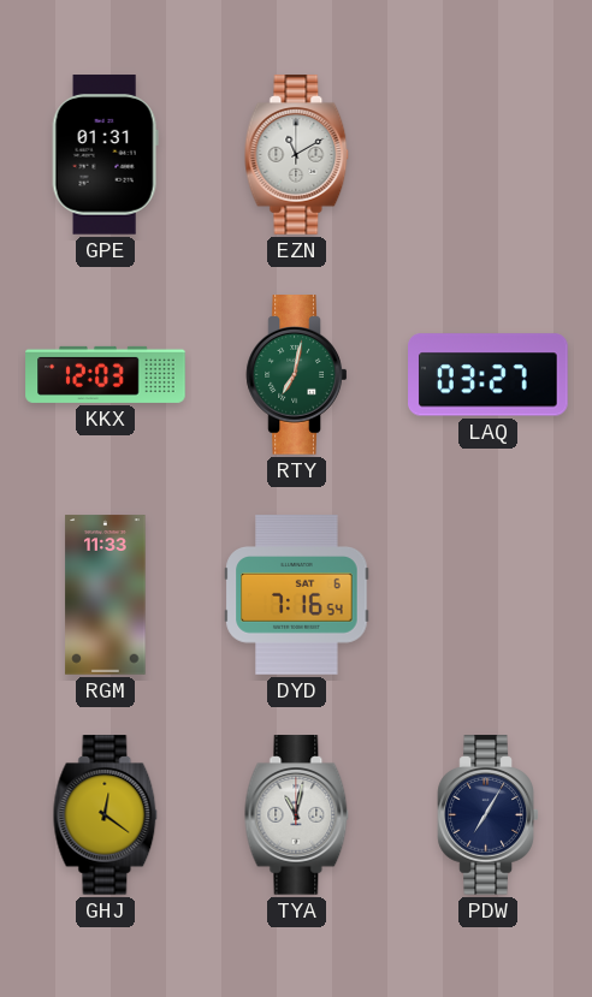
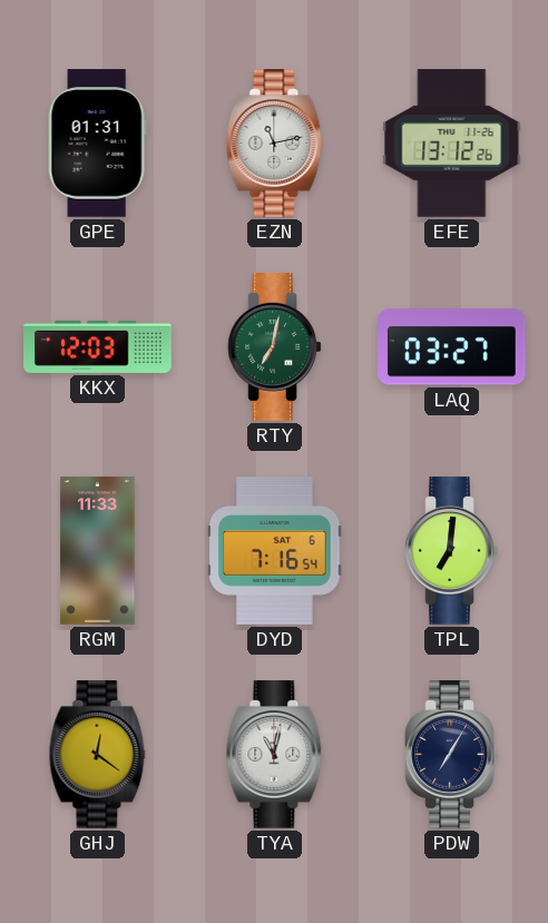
EZN: 11:10 -> 11:13
EFE: none -> 13:12
TPL: none -> 7:01
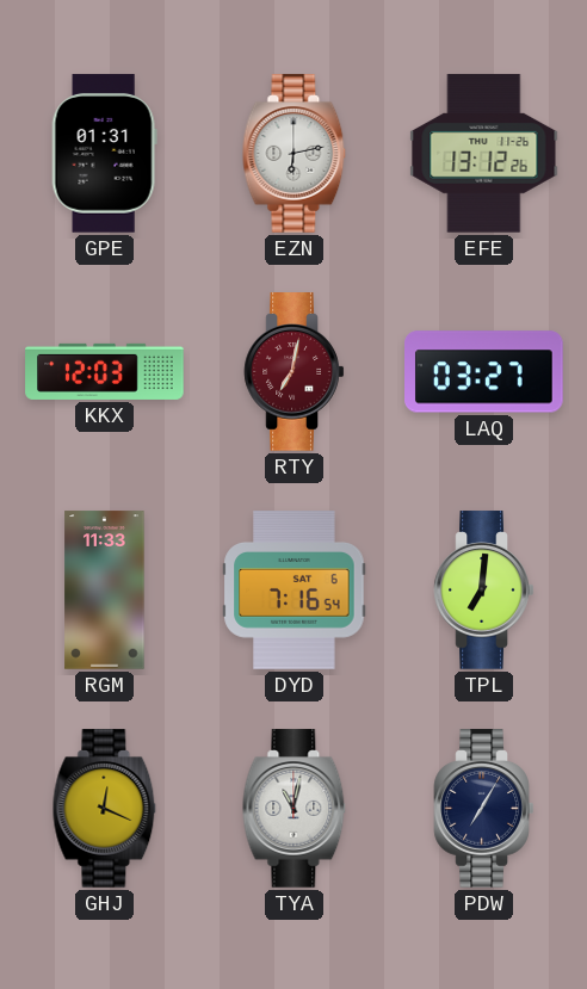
EZN: 11:13 -> 6:13
RTY dial: green -> burgundy
GHJ: 12:21 -> 12:19
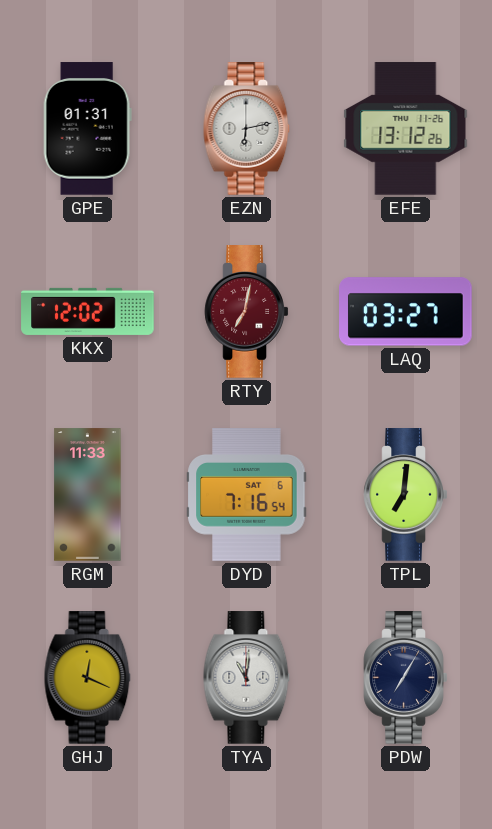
KKX: 12:03 -> 12:02
TYA: 11:02 -> 11:01
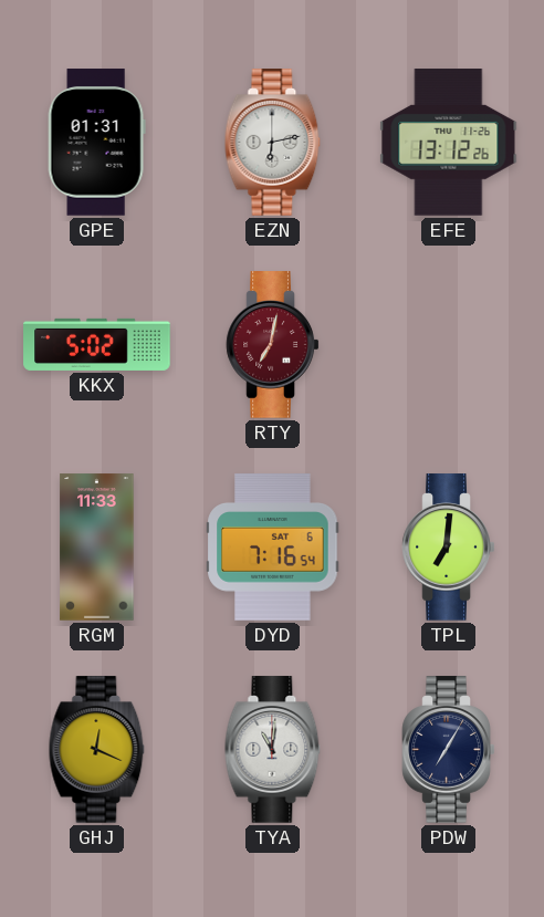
KKX: 12:02 -> 5:02
LAQ: 03:27 -> none
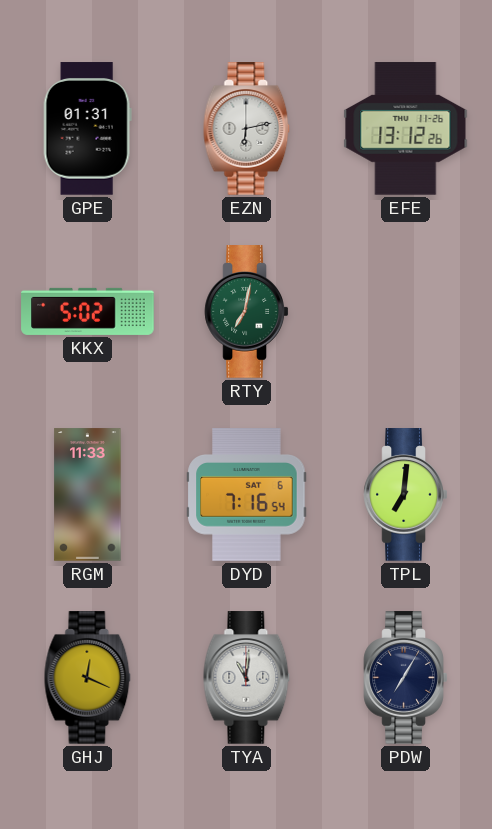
RTY dial: burgundy -> green
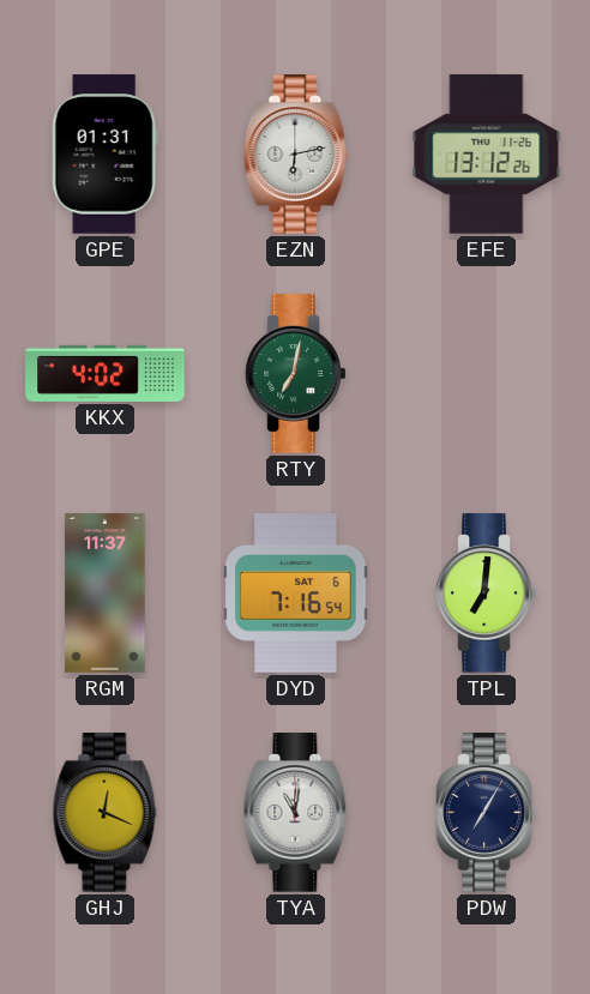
KKX: 5:02 -> 4:02
RGM: 11:33 -> 11:37
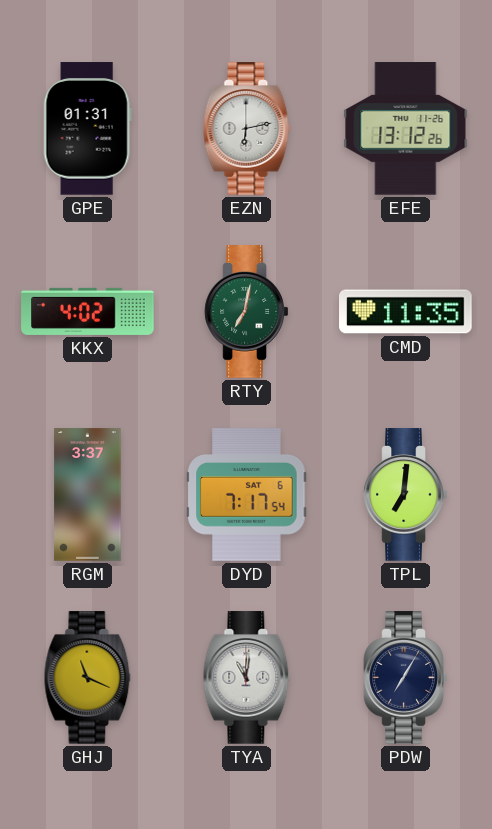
CMD: none -> 11:35
RGM: 11:37 -> 3:37
DYD: 7:16 -> 7:17
GHJ: 12:19 -> 11:19
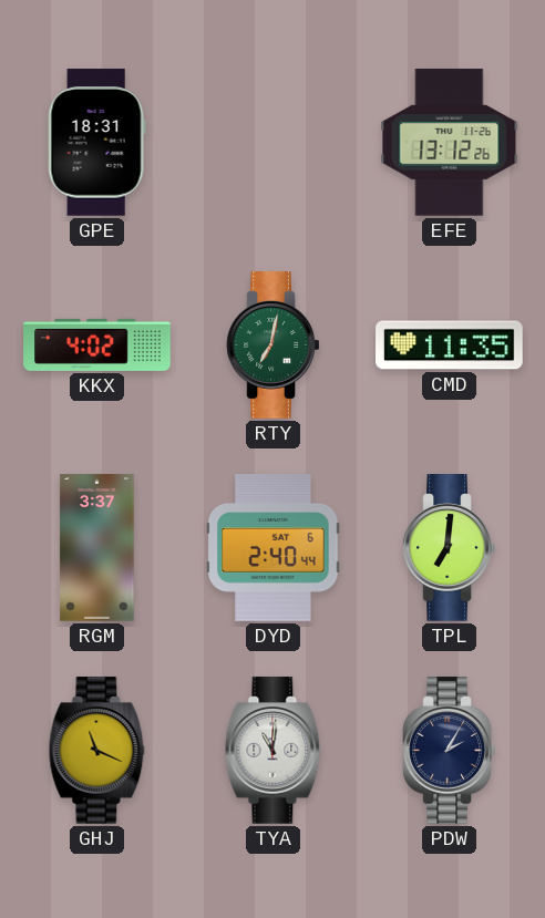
GPE: 01:31 -> 18:31
EZN: 6:13 -> none
DYD: 7:17 -> 2:40
PDW: 7:05 -> 2:05
